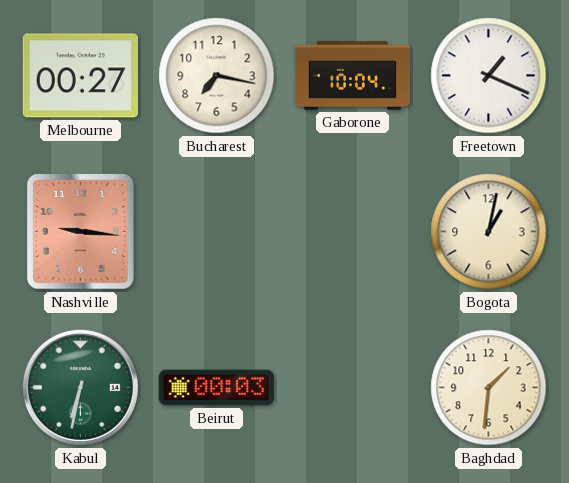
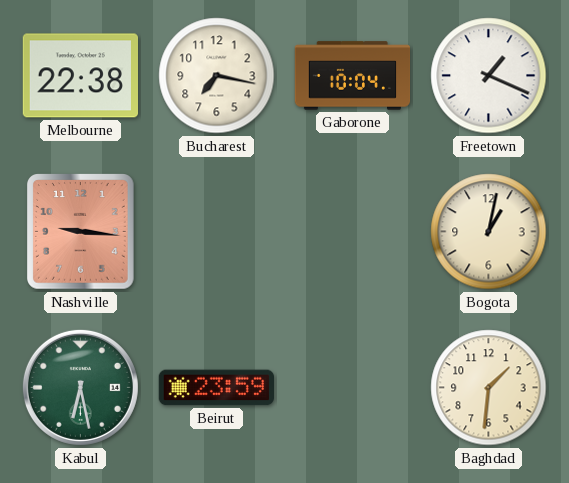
Melbourne: 00:27 -> 22:38
Kabul: 6:32 -> 6:28
Beirut: 00:03 -> 23:59
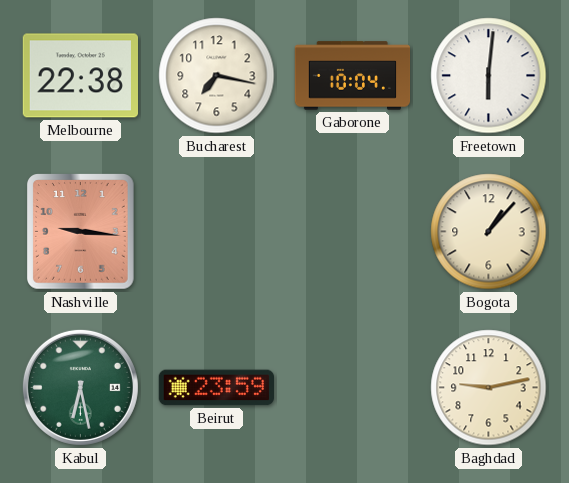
Freetown: 1:19 -> 6:01
Bogota: 1:02 -> 1:07
Baghdad: 1:31 -> 9:13
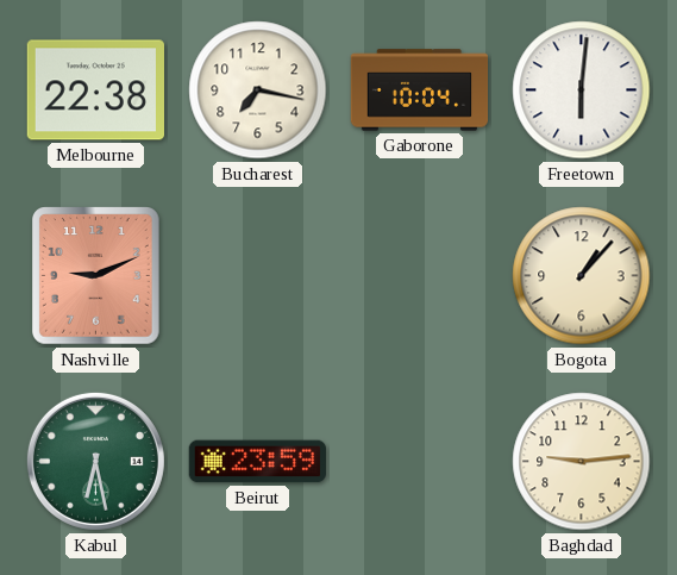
Nashville: 9:16 -> 9:11
Baghdad: 9:13 -> 9:14
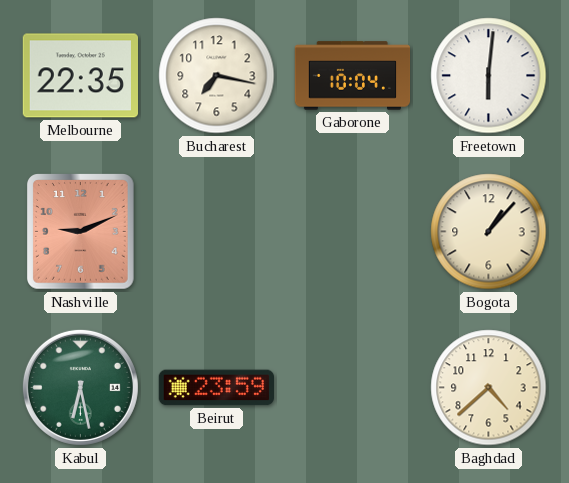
Melbourne: 22:38 -> 22:35
Baghdad: 9:14 -> 4:38
